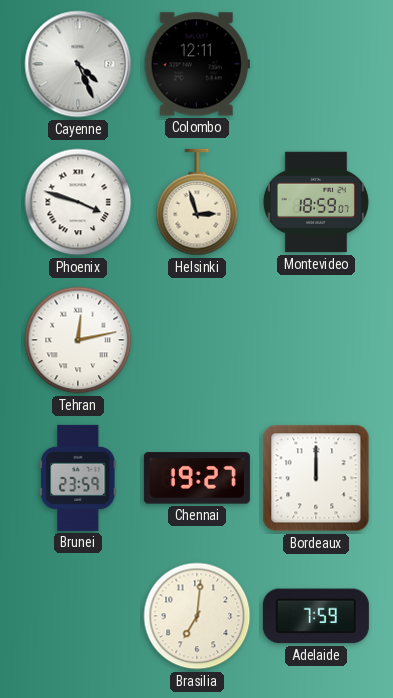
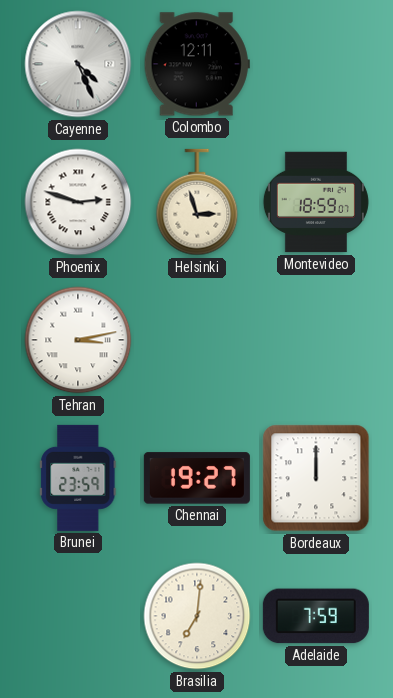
Phoenix: 3:48 -> 2:48
Tehran: 12:13 -> 3:13
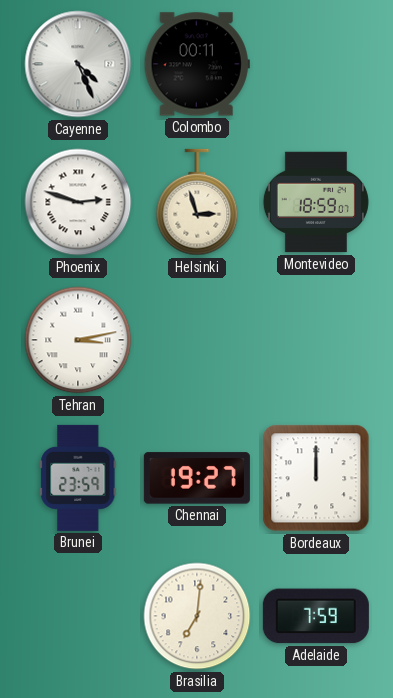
Colombo: 12:11 -> 00:11
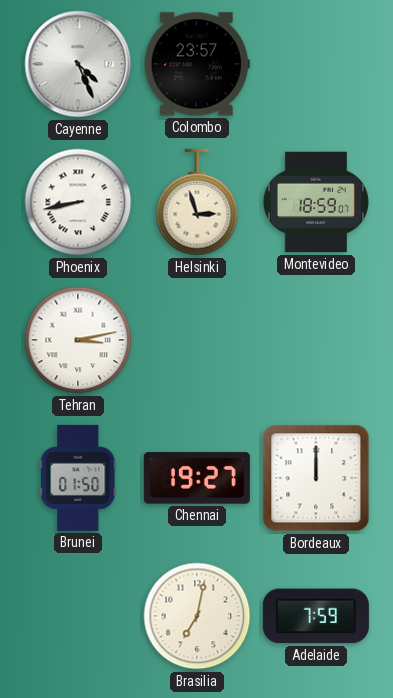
Colombo: 00:11 -> 23:57
Phoenix: 2:48 -> 8:43
Brunei: 23:59 -> 01:50
Brasilia: 7:01 -> 7:02
